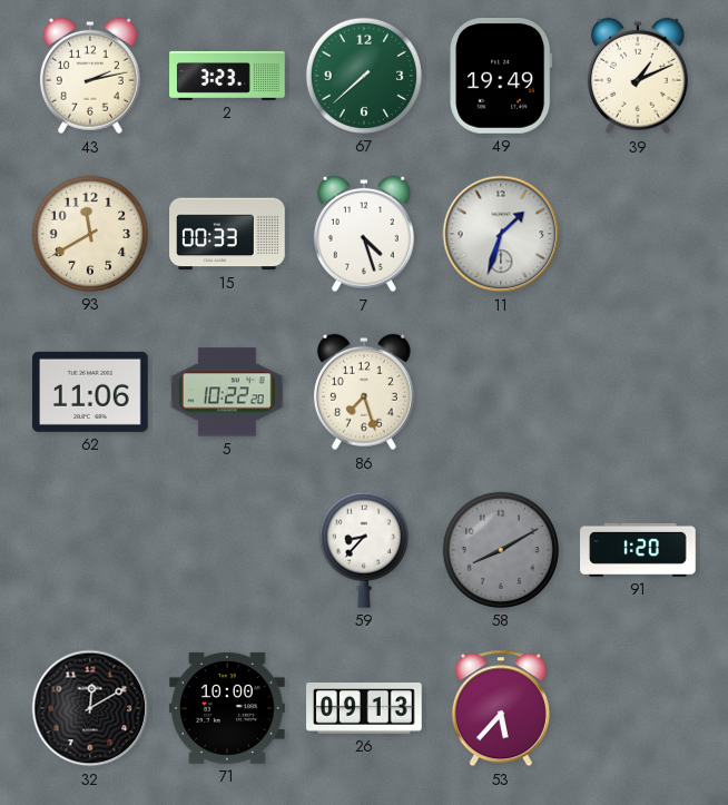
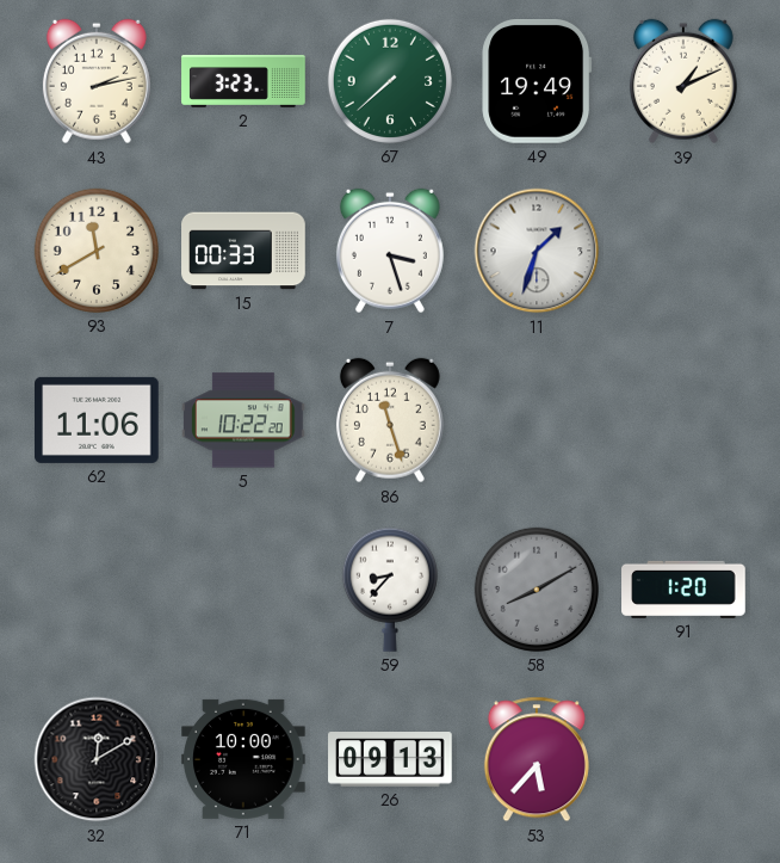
7: 4:27 -> 3:27
86: 7:27 -> 11:27
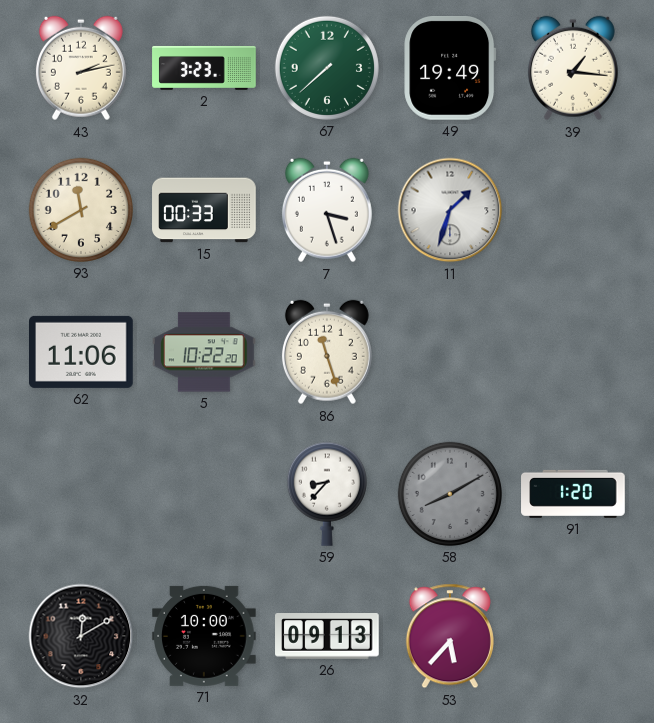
39: 1:11 -> 1:16
